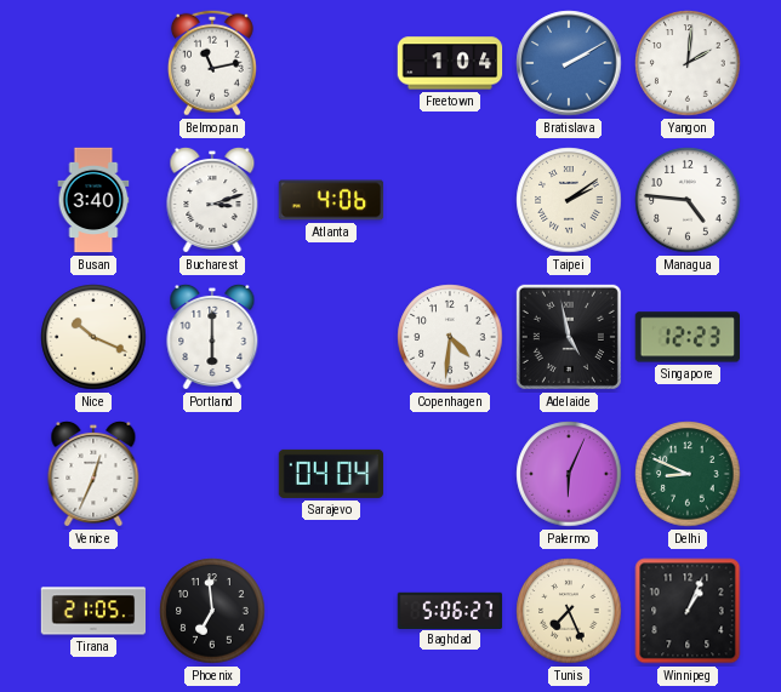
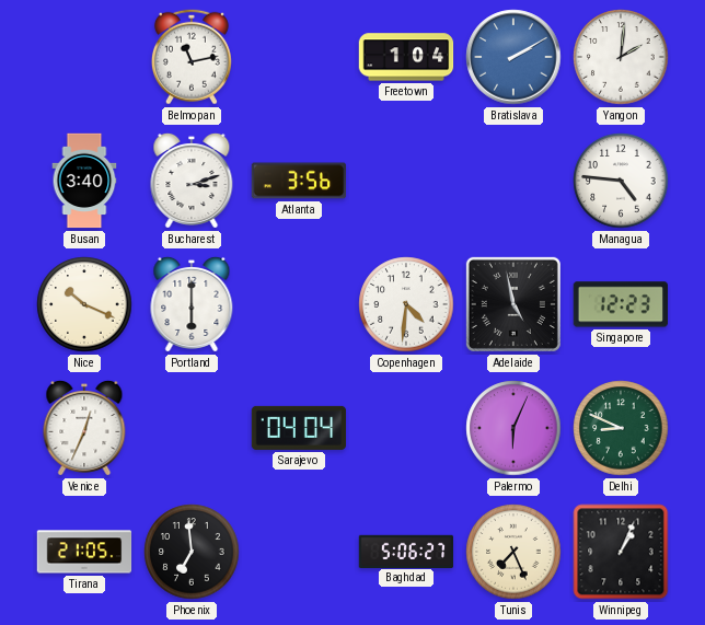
Atlanta: 4:06 -> 3:56
Taipei: 2:09 -> none
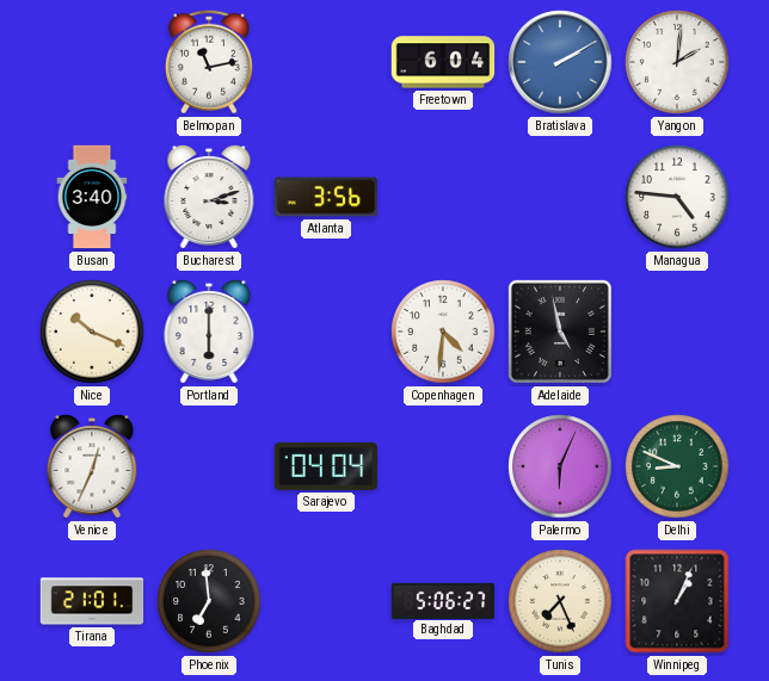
Freetown: 1:04 -> 6:04
Singapore: 12:23 -> none
Tirana: 21:05 -> 21:01
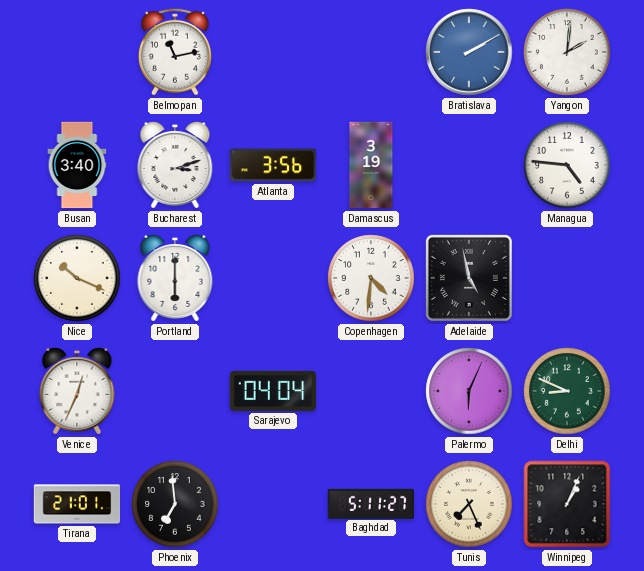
Freetown: 6:04 -> none
Damascus: none -> 3:19
Baghdad: 5:06 -> 5:11
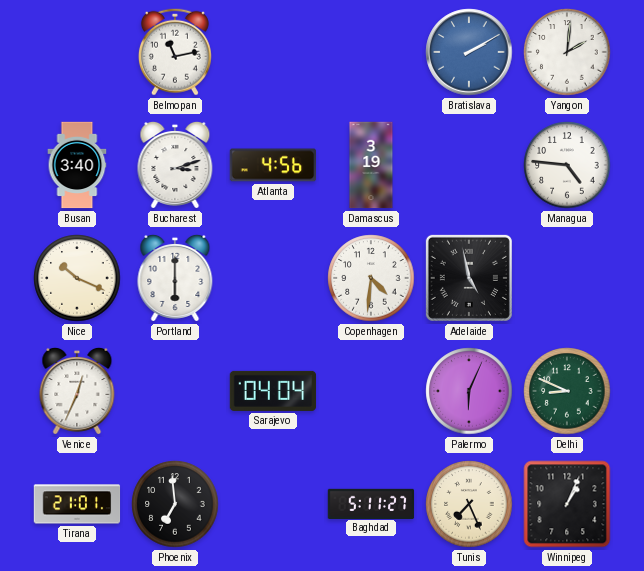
Atlanta: 3:56 -> 4:56
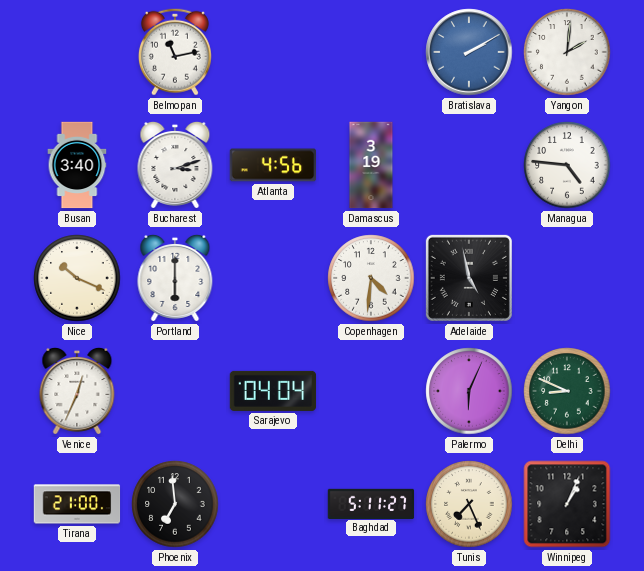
Tirana: 21:01 -> 21:00
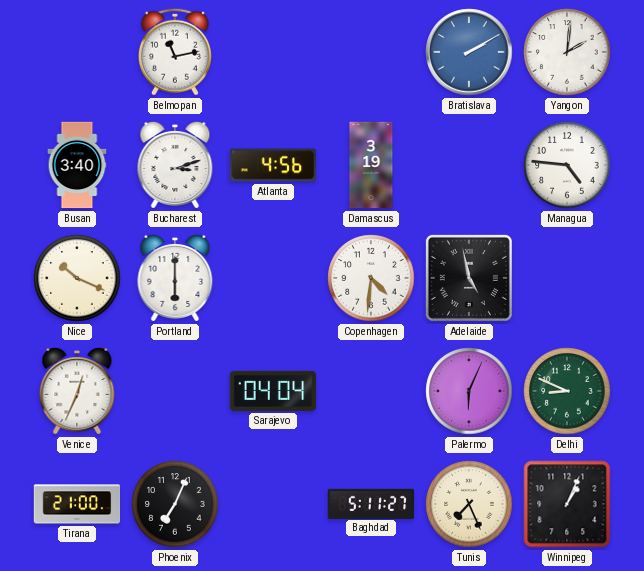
Phoenix: 6:59 -> 7:04
